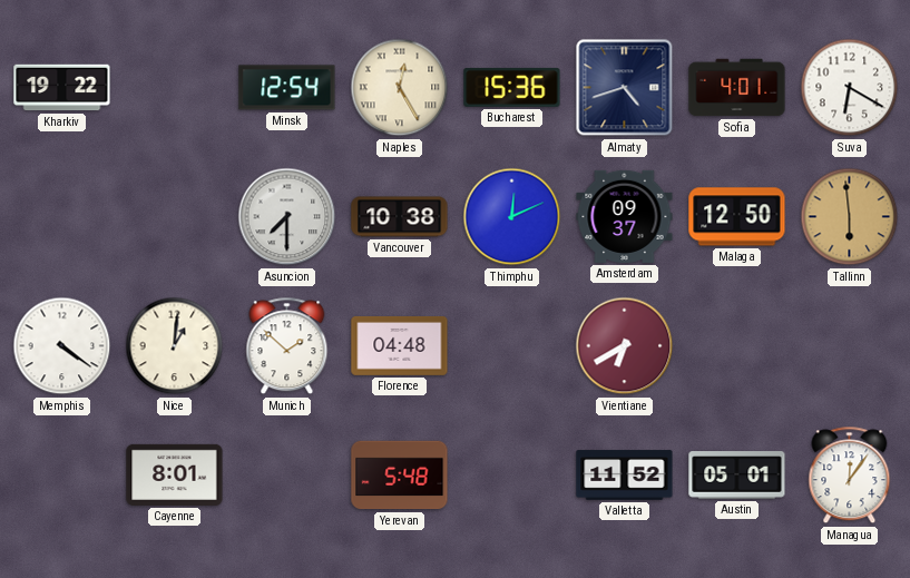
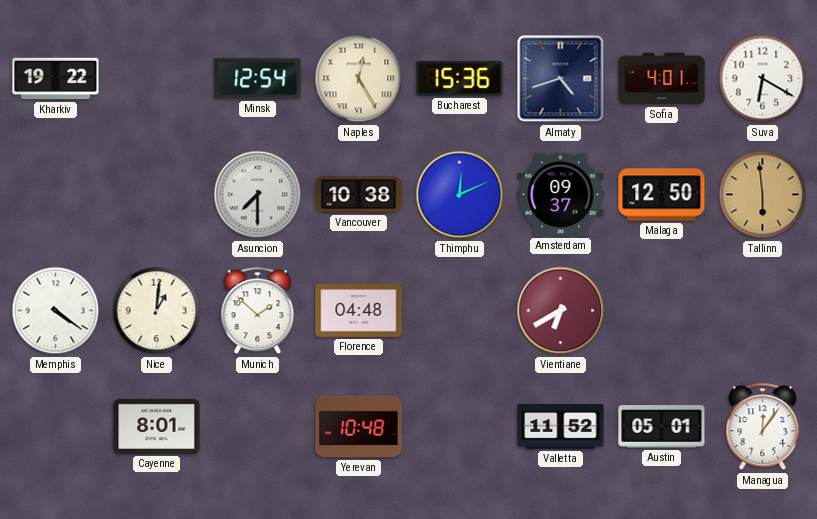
Yerevan: 5:48 -> 10:48
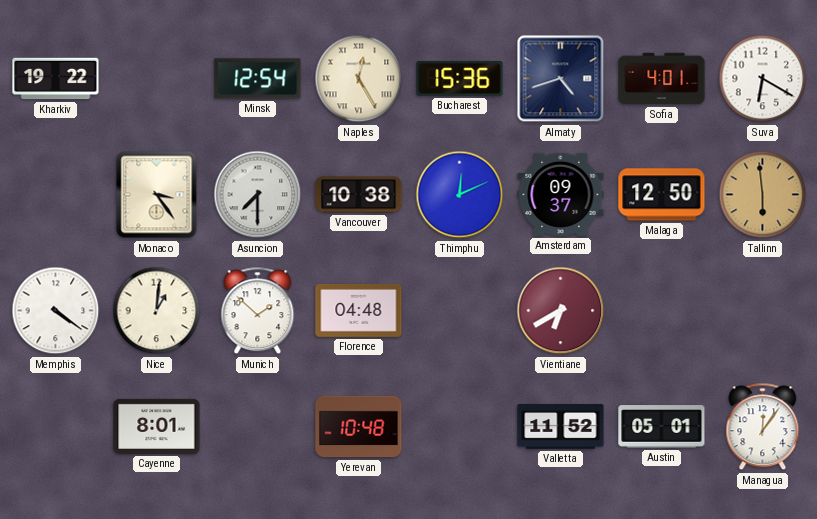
Monaco: none -> 3:24
